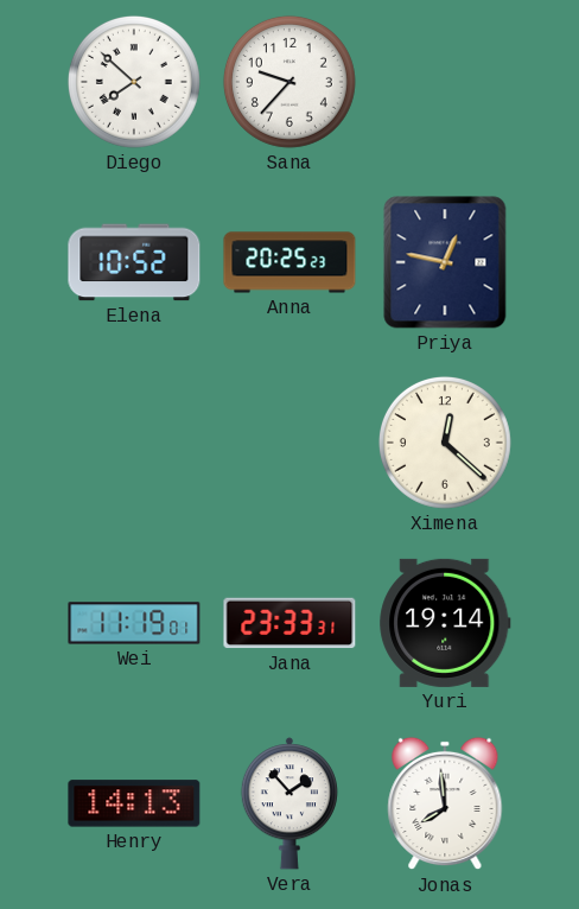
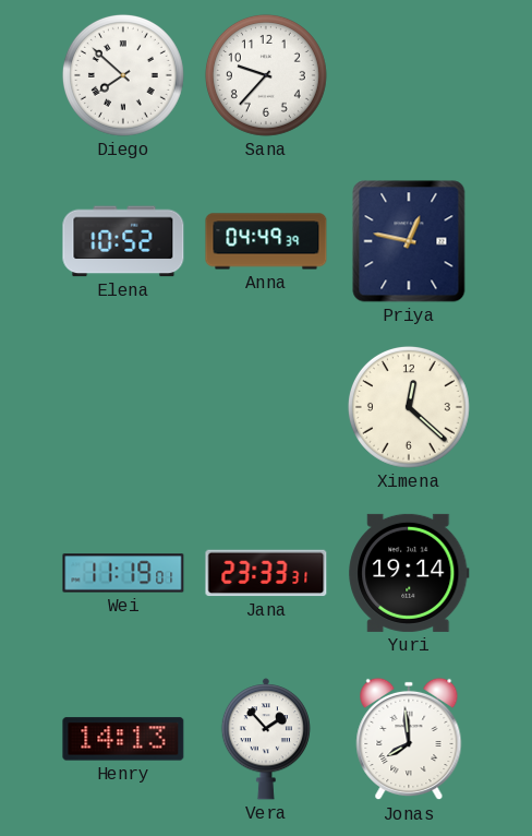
Anna: 20:25 -> 04:49
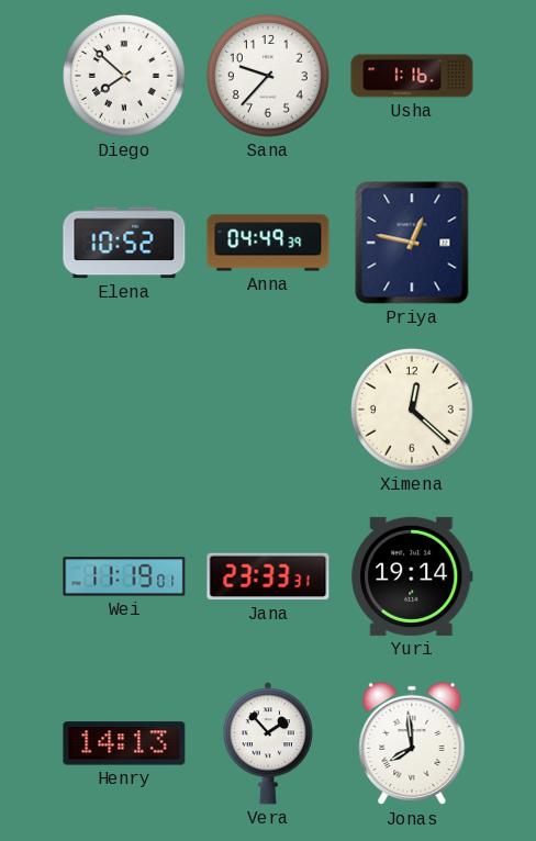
Usha: none -> 1:16
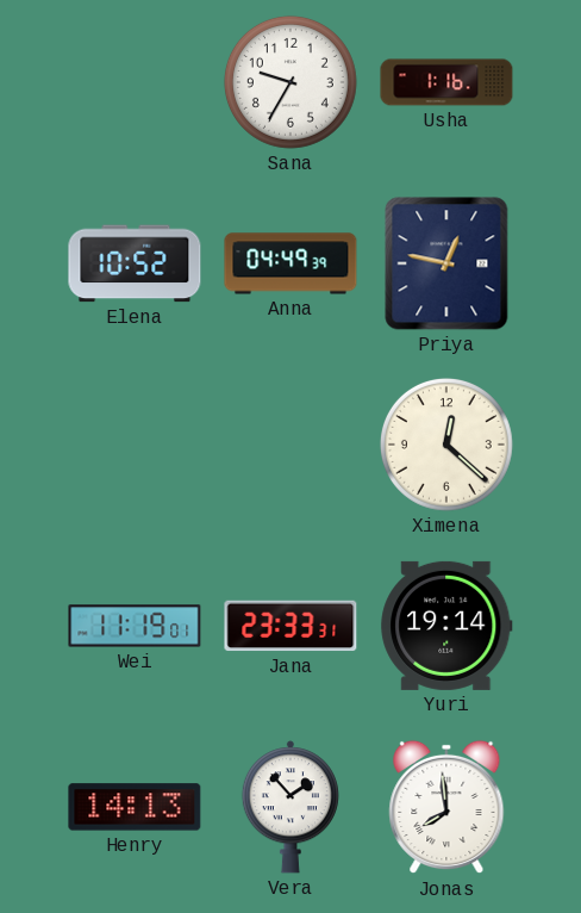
Diego: 7:52 -> none
Sana: 9:37 -> 9:35
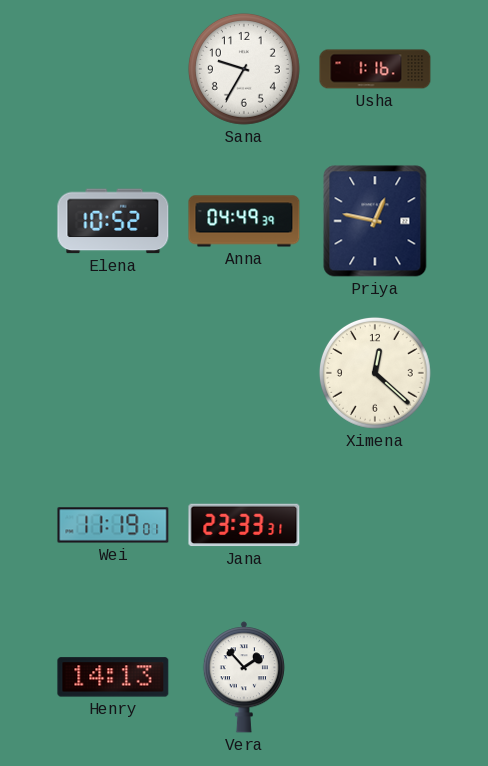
Yuri: 19:14 -> none
Jonas: 7:59 -> none
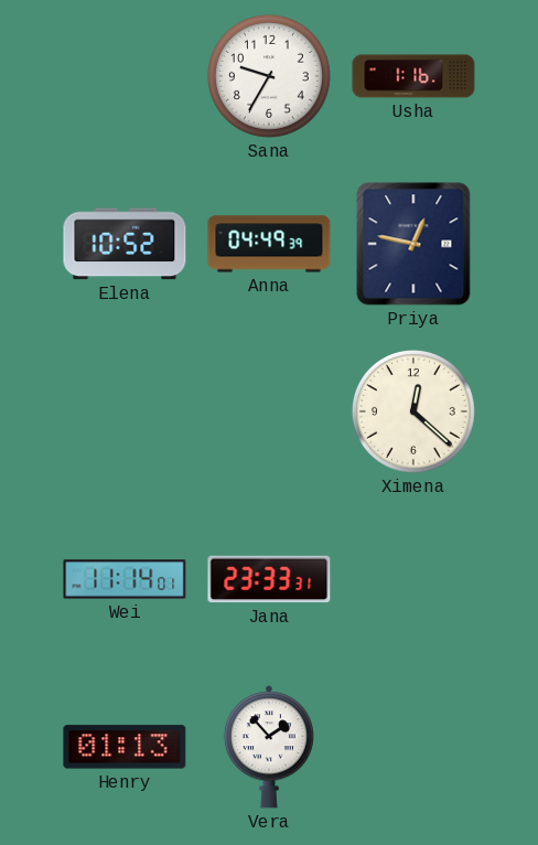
Wei: 11:19 -> 11:14
Henry: 14:13 -> 01:13
